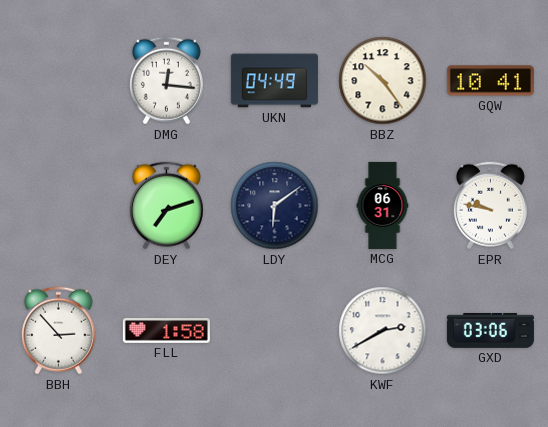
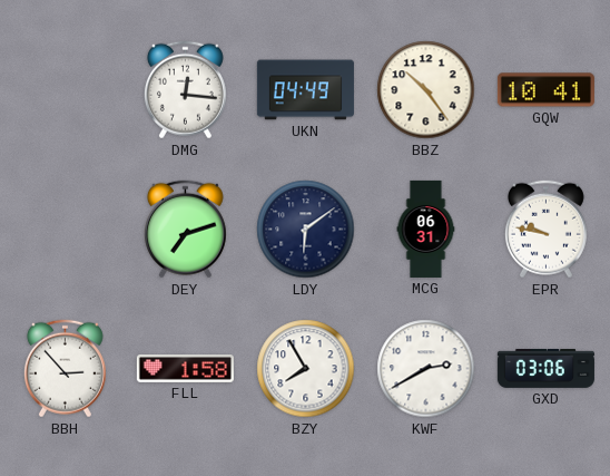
BZY: none -> 7:55
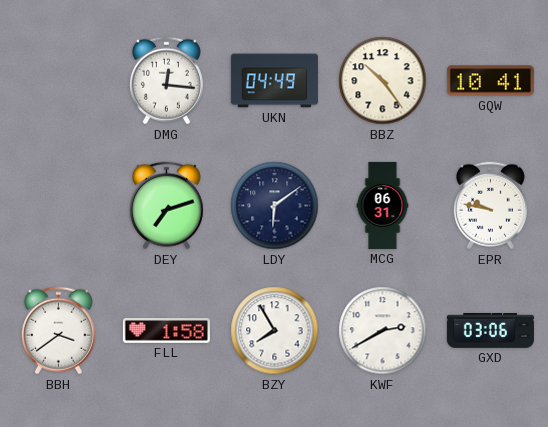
BBH: 2:53 -> 3:39
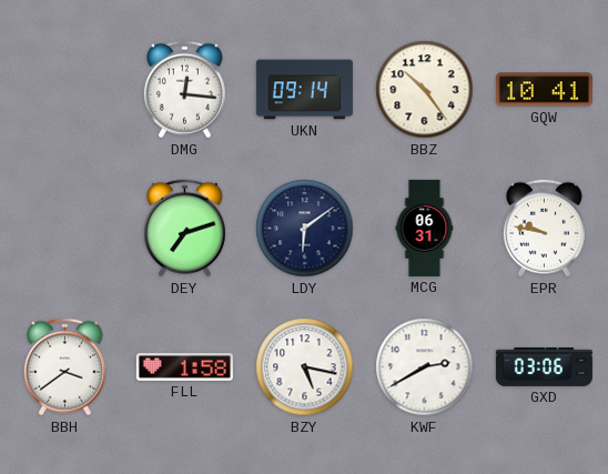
UKN: 04:49 -> 09:14
BZY: 7:55 -> 5:17
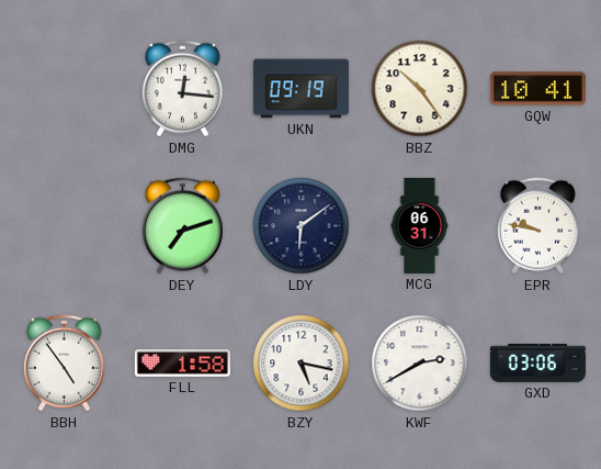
UKN: 09:14 -> 09:19
BBH: 3:39 -> 4:54
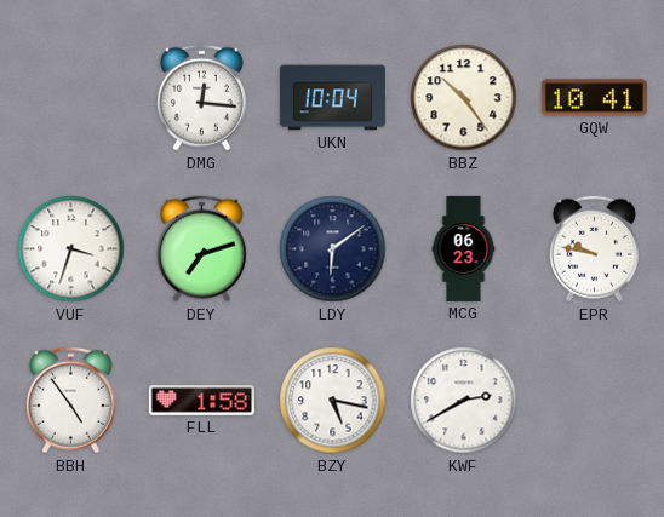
UKN: 09:19 -> 10:04
VUF: none -> 3:33
MCG: 06:31 -> 06:23
GXD: 03:06 -> none
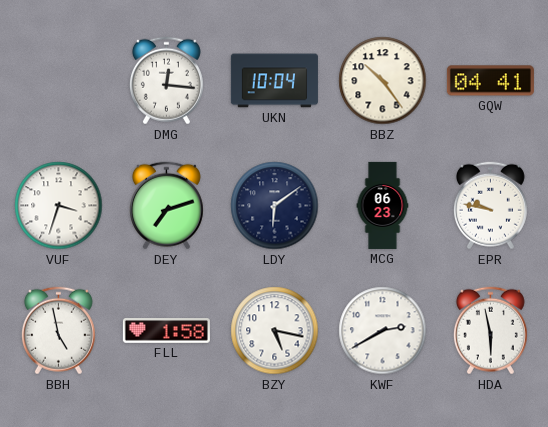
GQW: 10:41 -> 04:41
BBH: 4:54 -> 4:58
HDA: none -> 5:58
